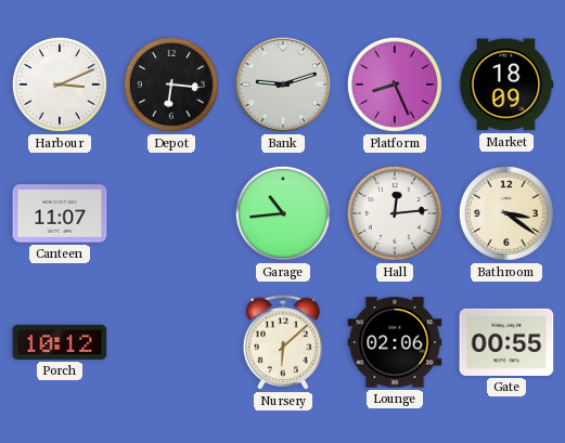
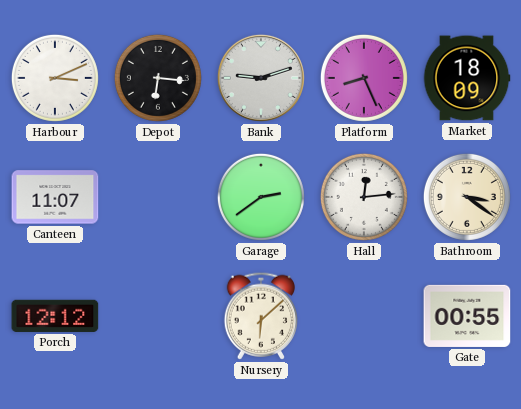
Garage: 10:44 -> 2:39
Porch: 10:12 -> 12:12
Lounge: 02:06 -> none
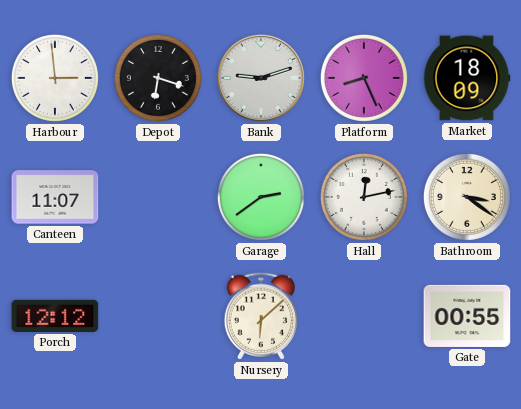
Harbour: 3:11 -> 2:59
Depot: 6:16 -> 6:18
Hall: 12:14 -> 12:13
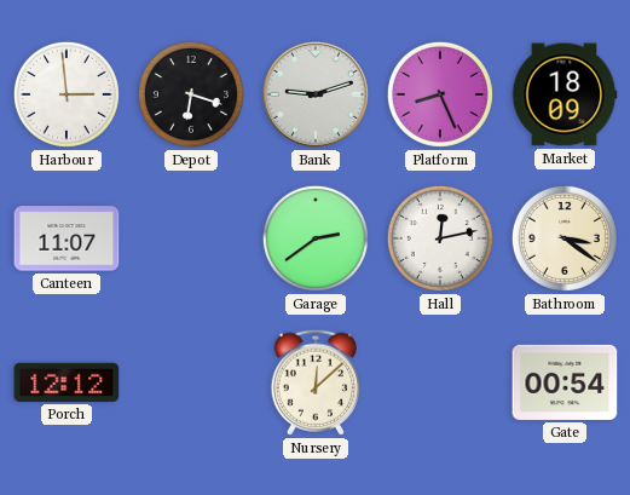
Nursery: 6:08 -> 12:08
Gate: 00:55 -> 00:54
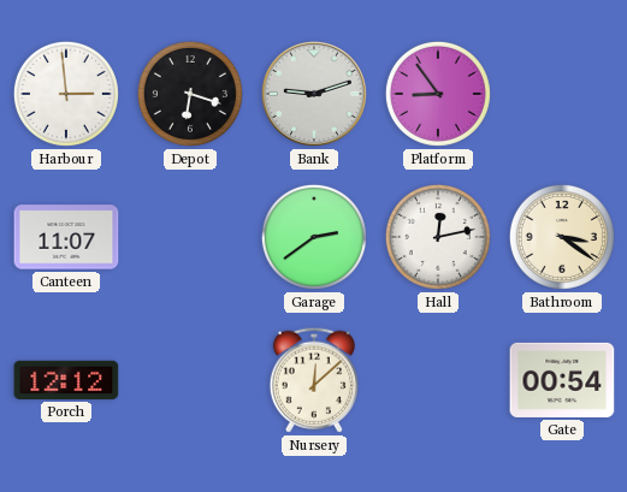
Platform: 8:26 -> 8:54
Market: 18:09 -> none
